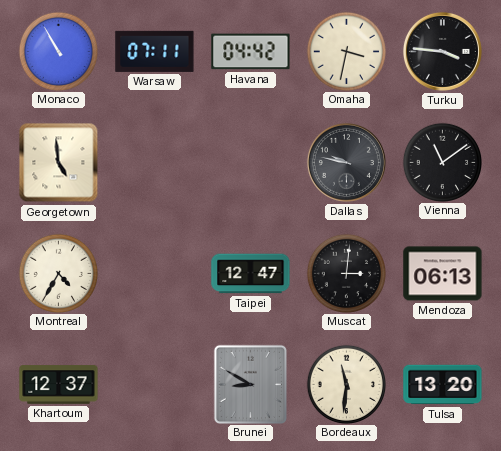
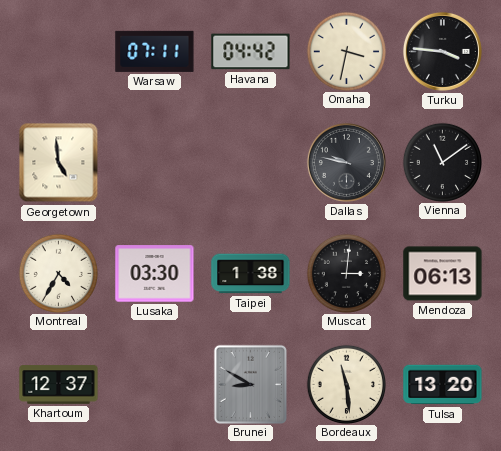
Monaco: 10:55 -> none
Lusaka: none -> 03:30
Taipei: 12:47 -> 1:38
Bordeaux: 11:31 -> 11:29
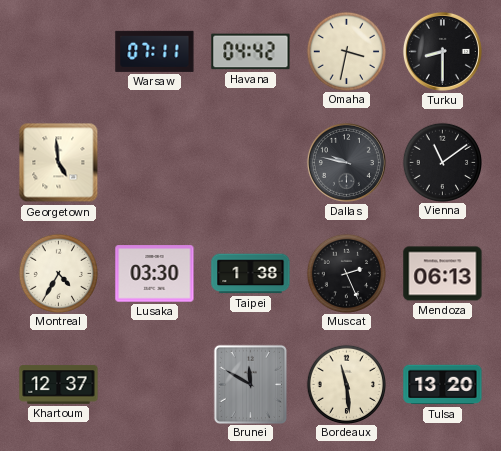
Turku: 3:46 -> 8:30
Muscat: 3:01 -> 2:26
Brunei: 8:50 -> 11:50
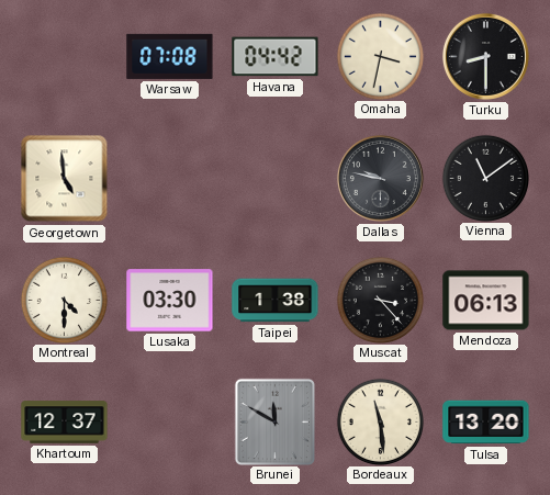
Warsaw: 07:11 -> 07:08
Montreal: 4:35 -> 4:30
Muscat: 2:26 -> 3:23
